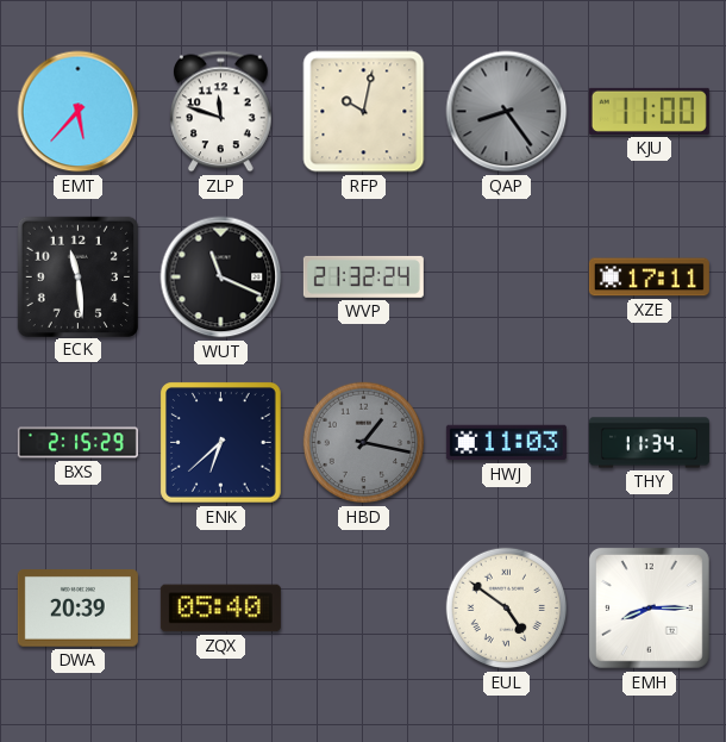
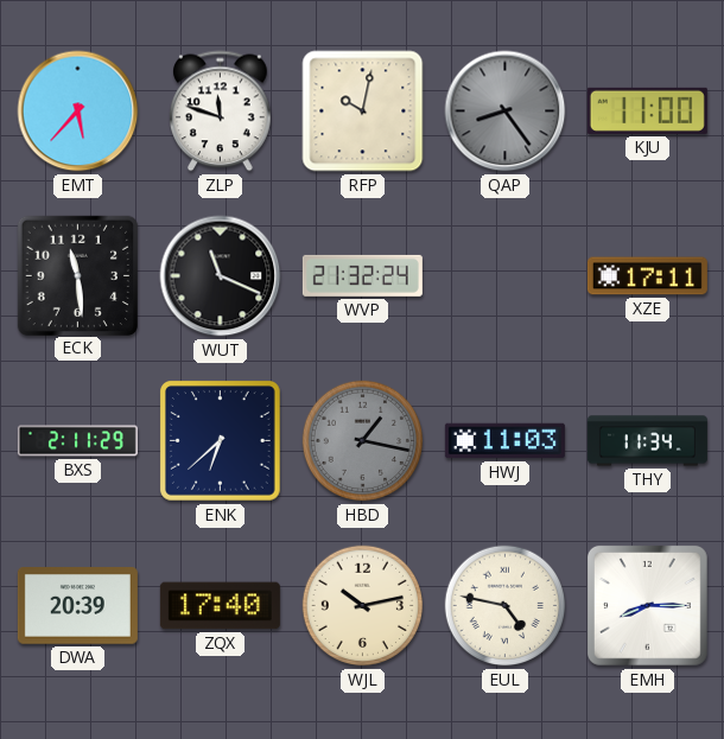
BXS: 2:15 -> 2:11
ZQX: 05:40 -> 17:40
WJL: none -> 10:13
EUL: 4:51 -> 4:47
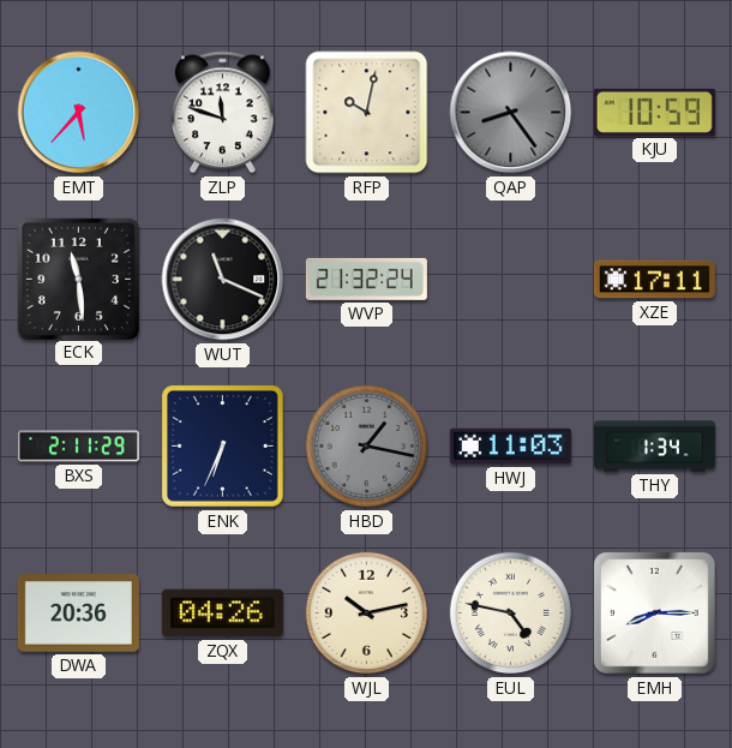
KJU: 11:00 -> 10:59
ENK: 6:38 -> 6:34
THY: 11:34 -> 1:34
DWA: 20:39 -> 20:36
ZQX: 17:40 -> 04:26
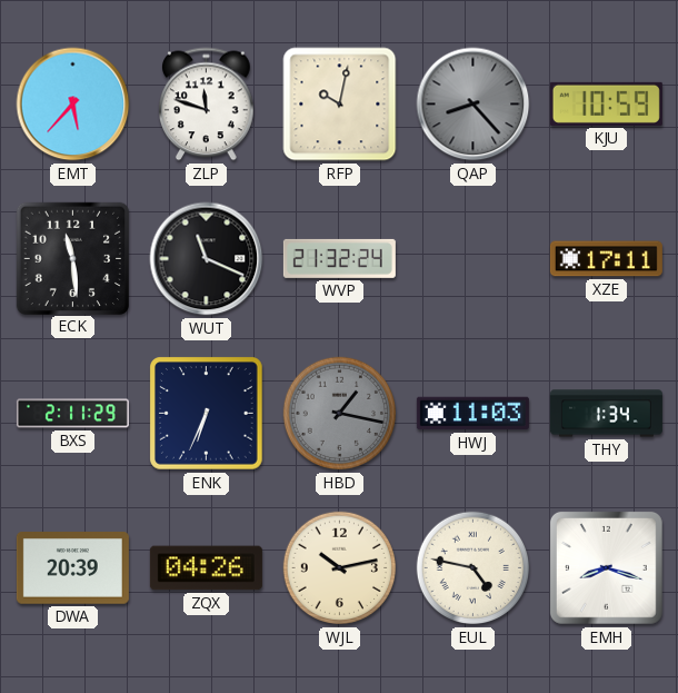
QAP: 8:24 -> 8:23
DWA: 20:36 -> 20:39
EMH: 8:15 -> 8:18
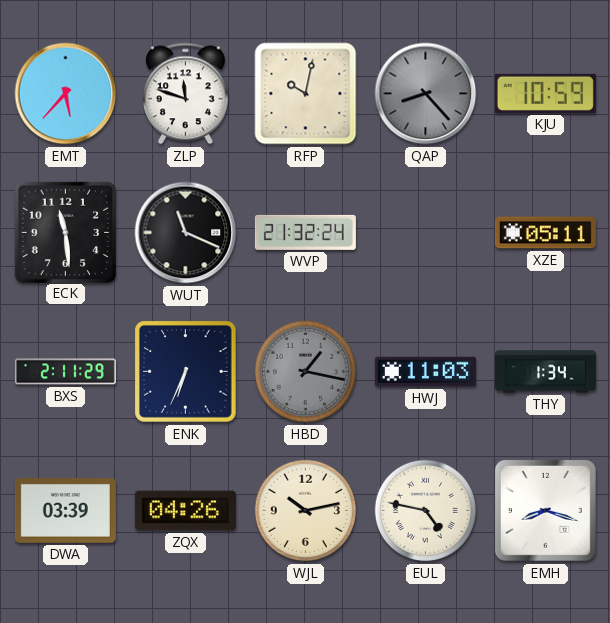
XZE: 17:11 -> 05:11
DWA: 20:39 -> 03:39
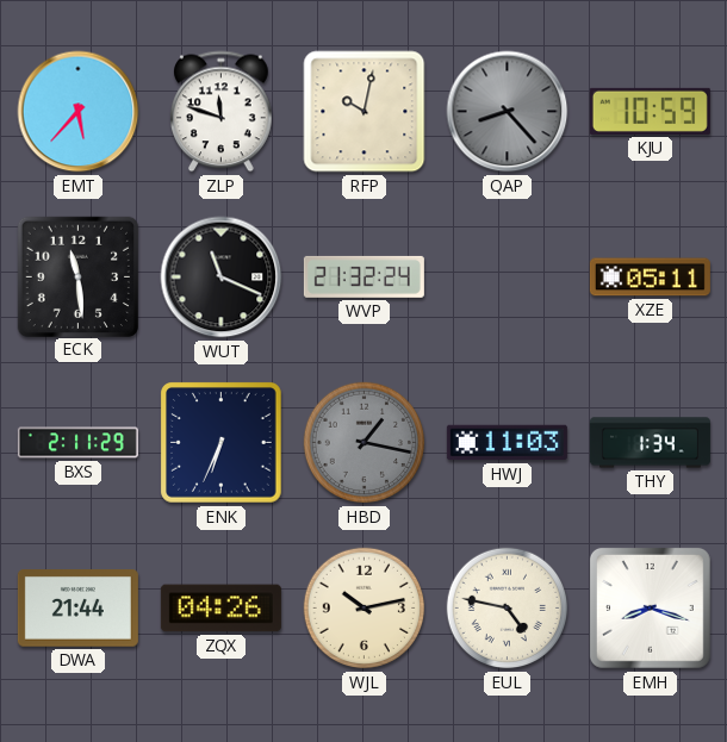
DWA: 03:39 -> 21:44
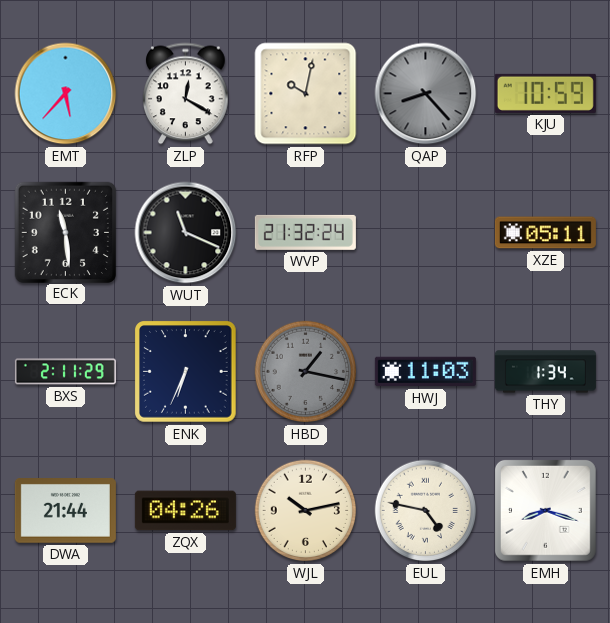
ZLP: 11:48 -> 12:20
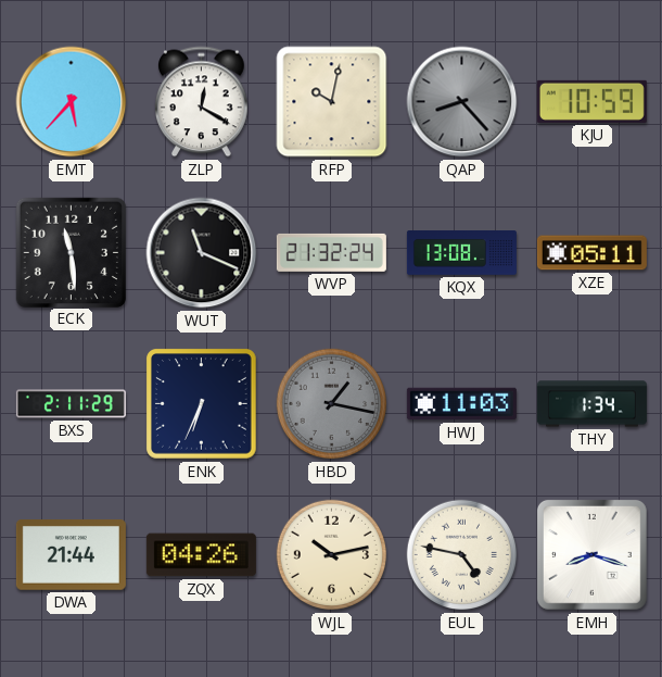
KQX: none -> 13:08
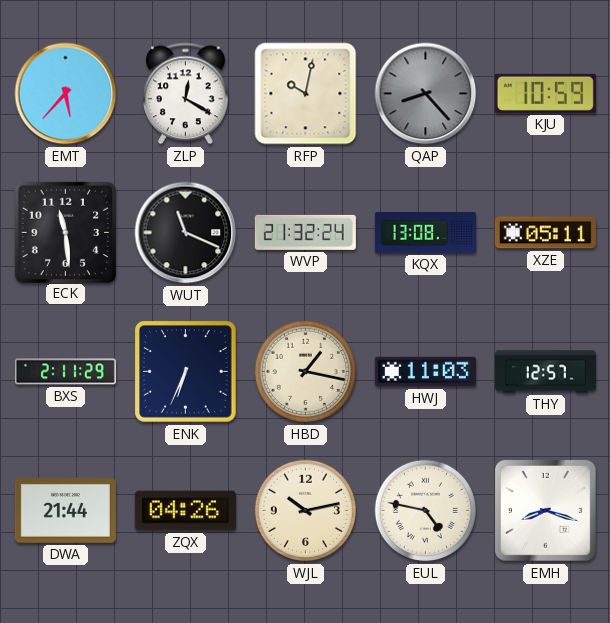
HBD dial: grey -> cream
THY: 1:34 -> 12:57
